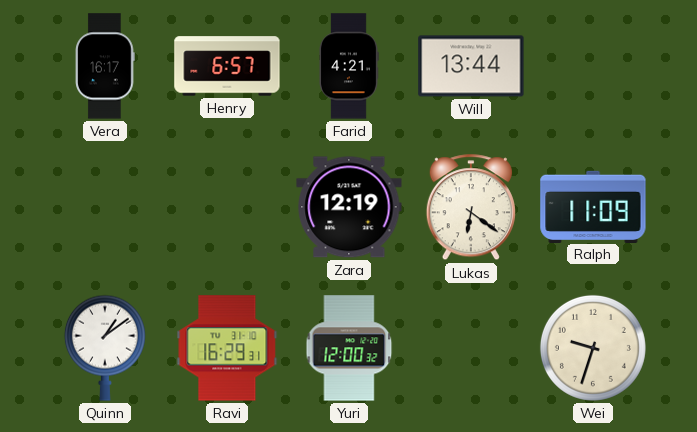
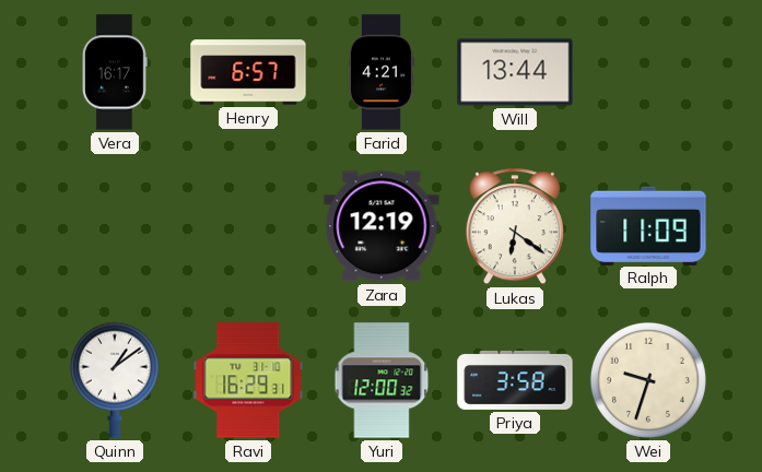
Priya: none -> 3:58
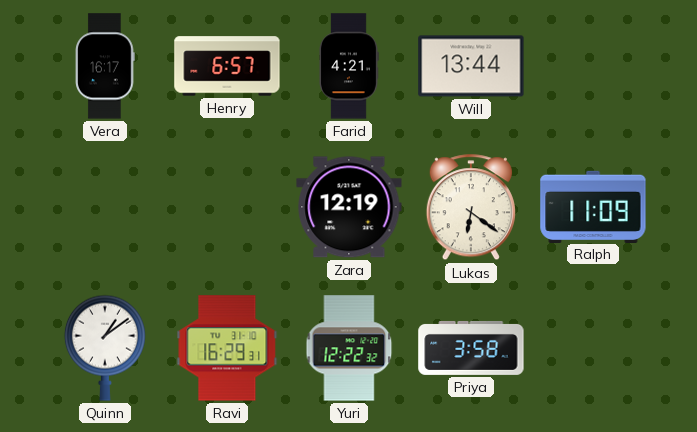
Yuri: 12:00 -> 12:22
Wei: 9:33 -> none
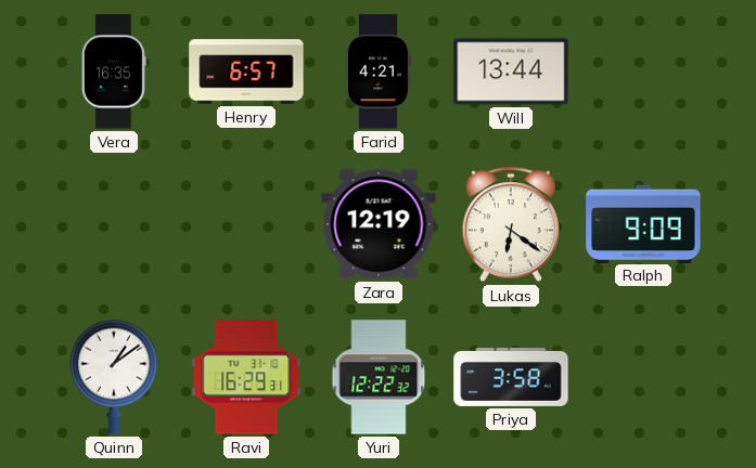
Vera: 16:17 -> 16:35
Ralph: 11:09 -> 9:09
